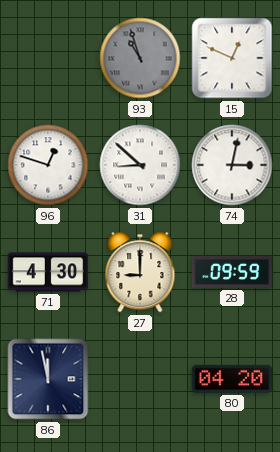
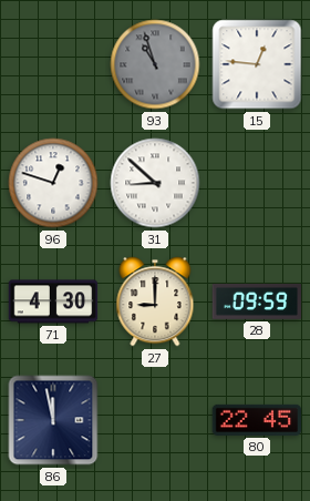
15: 12:49 -> 12:46
74: 3:02 -> none
80: 04:20 -> 22:45
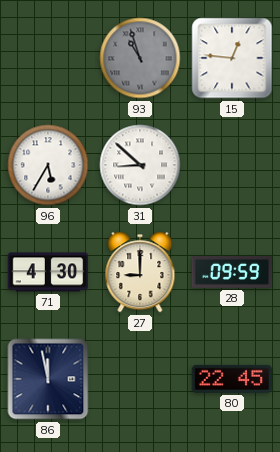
96: 12:48 -> 5:35
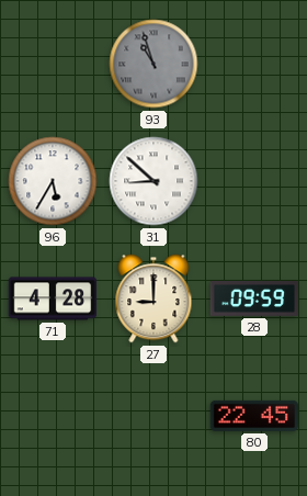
15: 12:46 -> none
71: 4:30 -> 4:28
86: 11:58 -> none
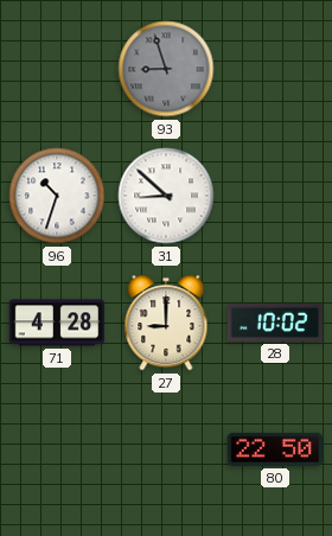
93: 10:57 -> 8:57
96: 5:35 -> 10:33
28: 09:59 -> 10:02
80: 22:45 -> 22:50
